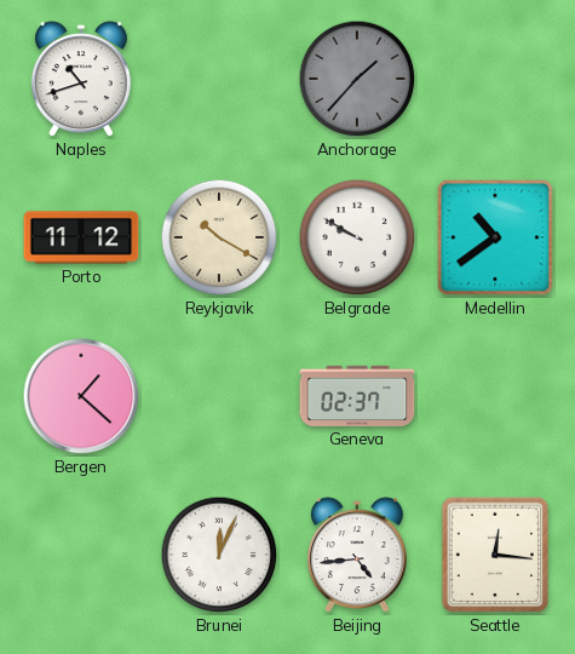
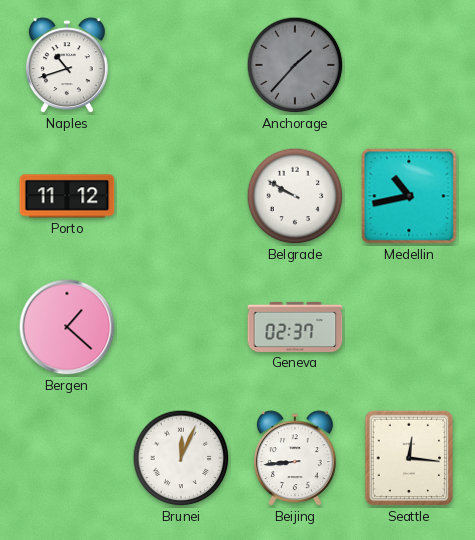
Reykjavik: 10:20 -> none
Medellin: 10:39 -> 10:43
Beijing: 4:44 -> 8:44
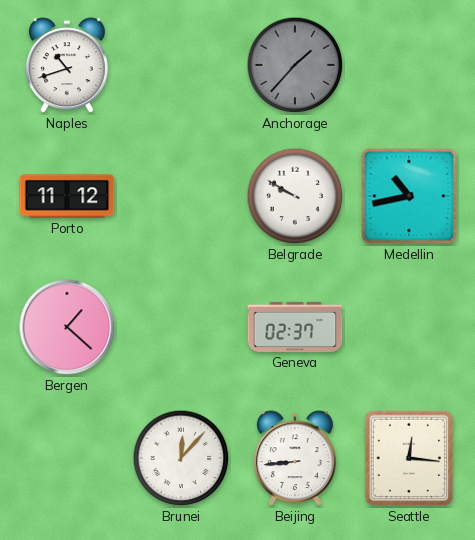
Brunei: 12:04 -> 12:07
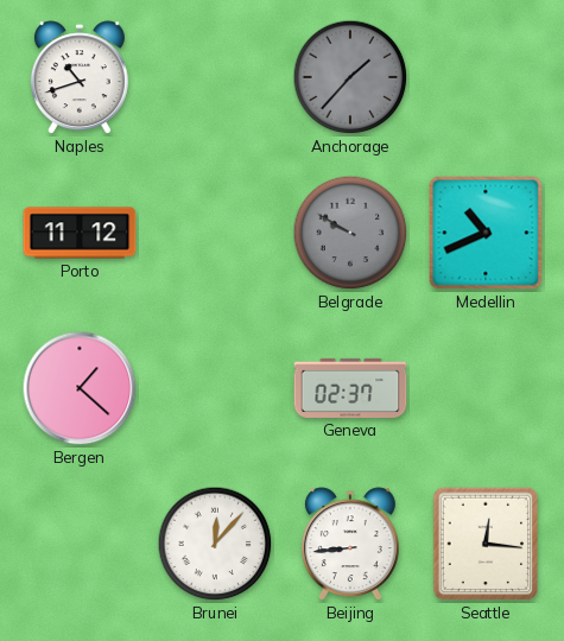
Belgrade dial: white -> grey
Medellin: 10:43 -> 10:41
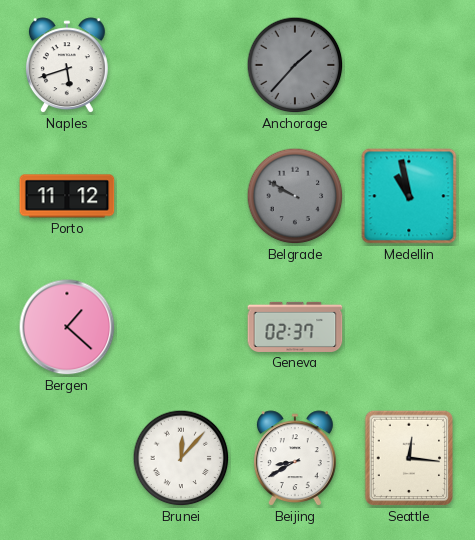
Naples: 10:42 -> 5:42
Medellin: 10:41 -> 10:58
Beijing: 8:44 -> 8:40
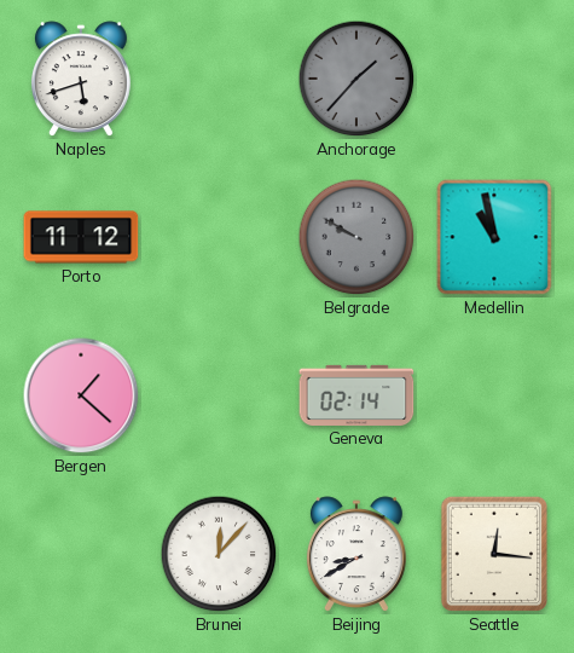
Geneva: 02:37 -> 02:14
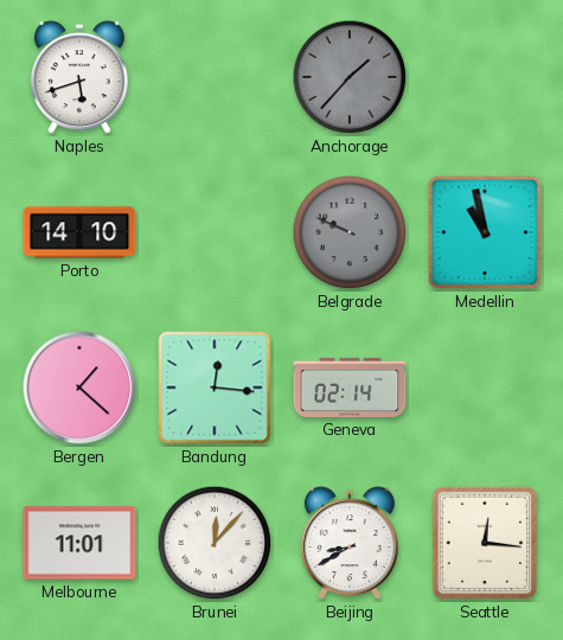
Porto: 11:12 -> 14:10
Belgrade: 9:50 -> 9:49
Bandung: none -> 12:16
Melbourne: none -> 11:01
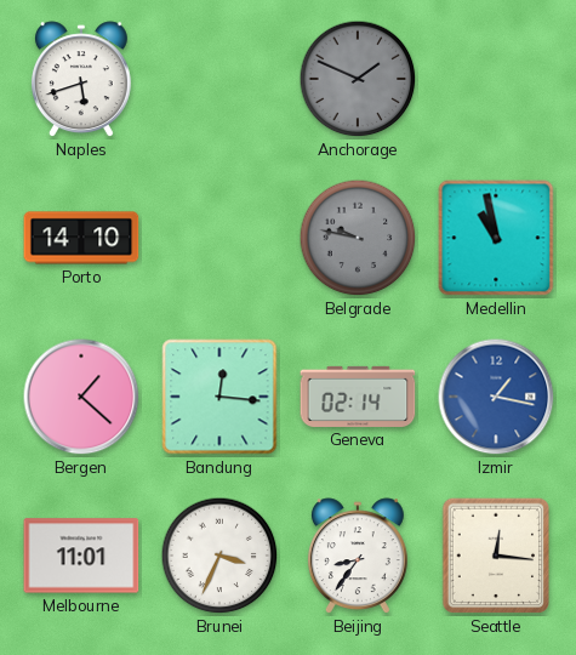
Anchorage: 1:37 -> 1:49
Belgrade: 9:49 -> 9:47
Izmir: none -> 1:17
Brunei: 12:07 -> 3:34
Beijing: 8:40 -> 8:36
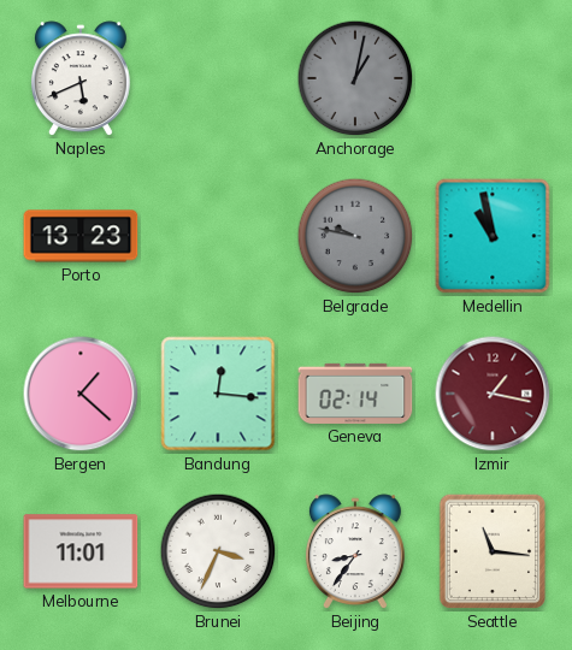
Naples: 5:42 -> 5:41
Anchorage: 1:49 -> 1:02
Porto: 14:10 -> 13:23
Izmir dial: blue -> burgundy
Seattle: 12:16 -> 11:16
